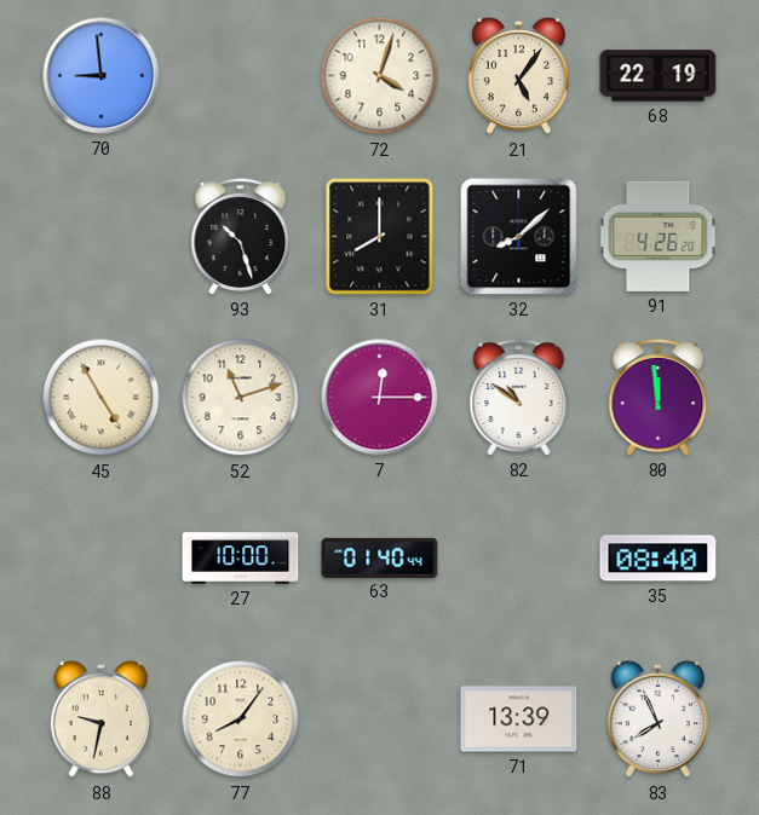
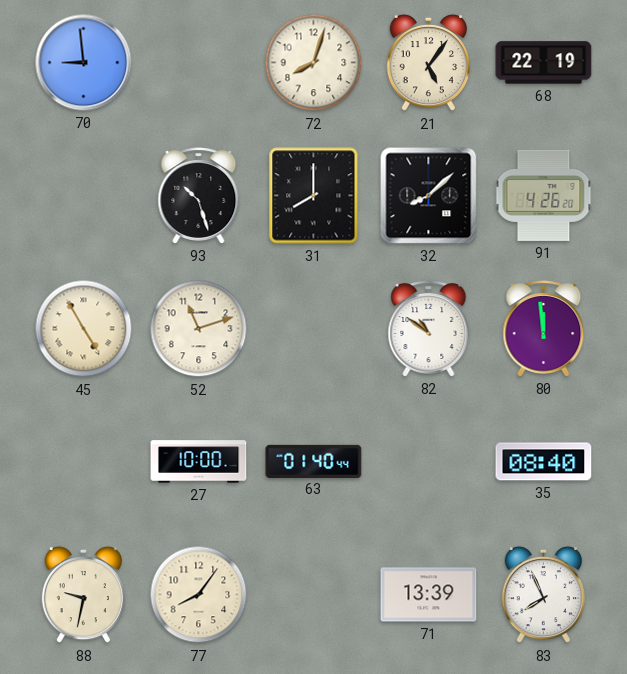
72: 4:03 -> 8:03
7: 12:15 -> none
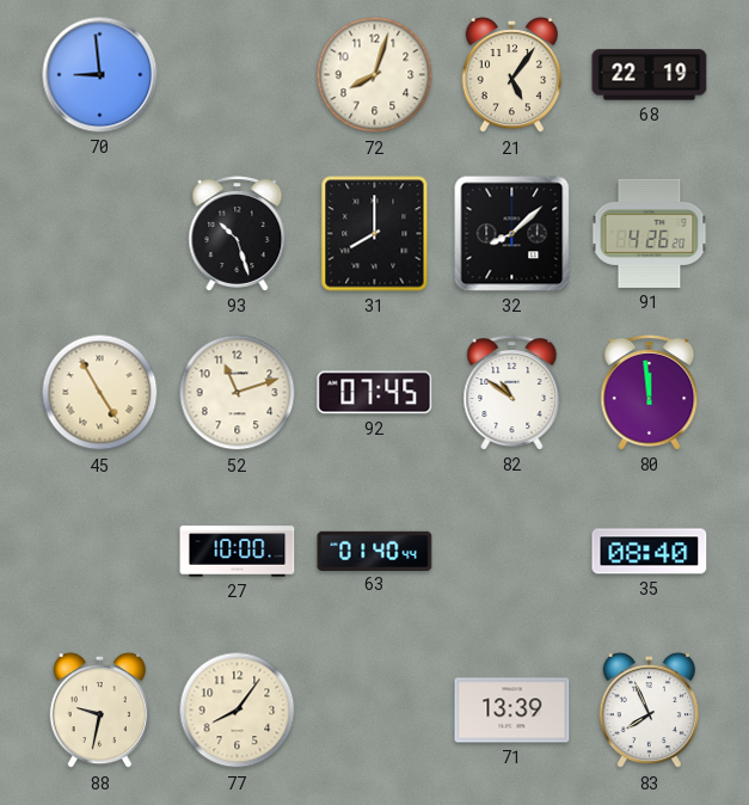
92: none -> 07:45
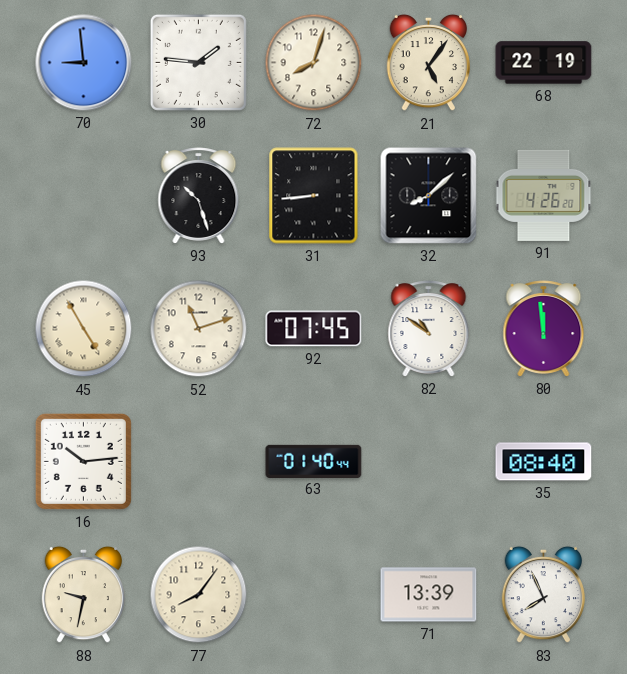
30: none -> 1:46
31: 8:00 -> 8:44
16: none -> 10:14
27: 10:00 -> none
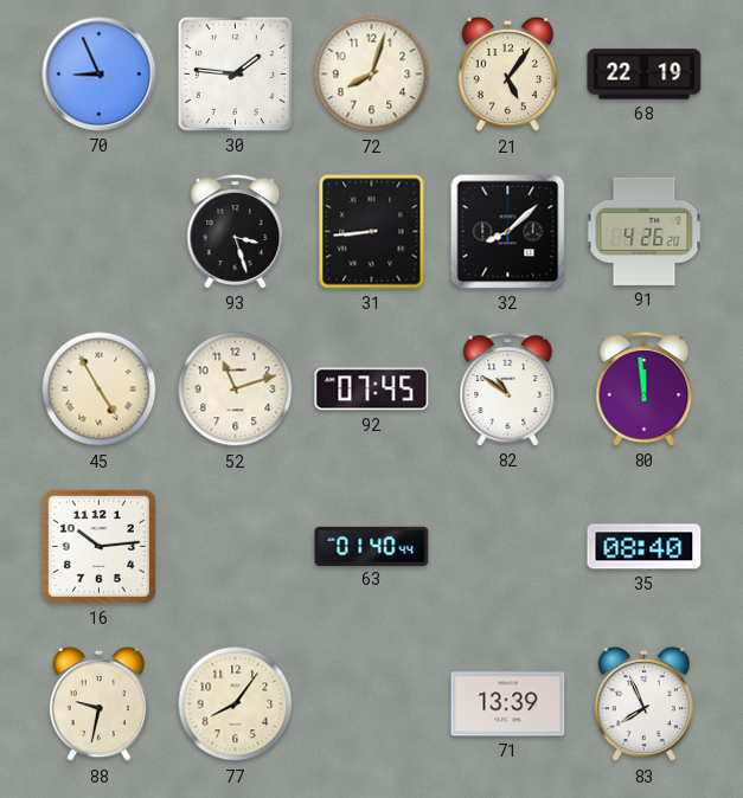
70: 8:59 -> 8:56
93: 10:27 -> 3:27
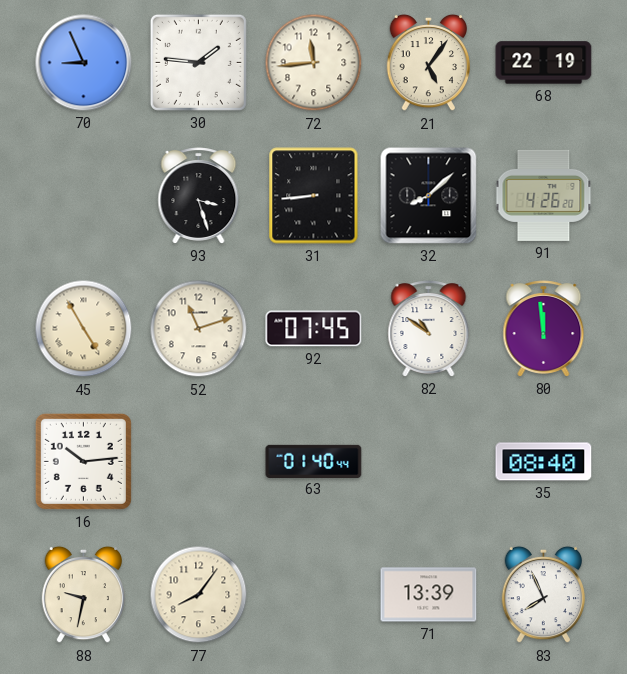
72: 8:03 -> 11:44
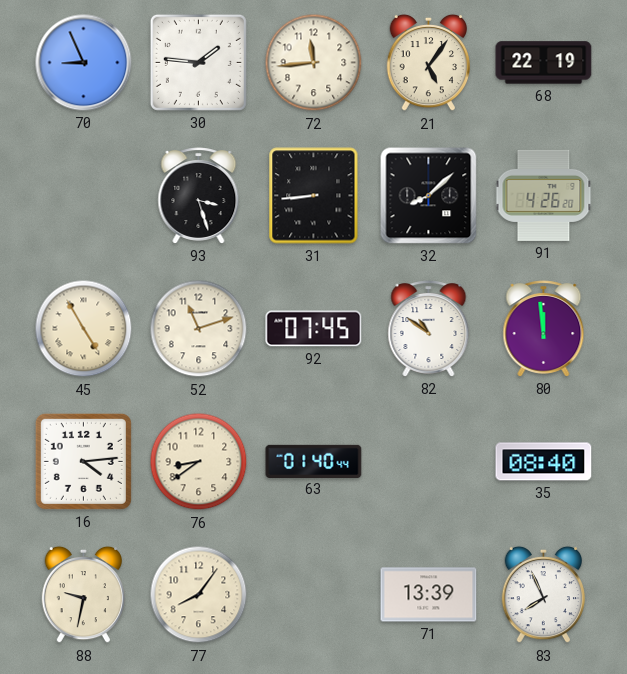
16: 10:14 -> 4:14
76: none -> 8:39
